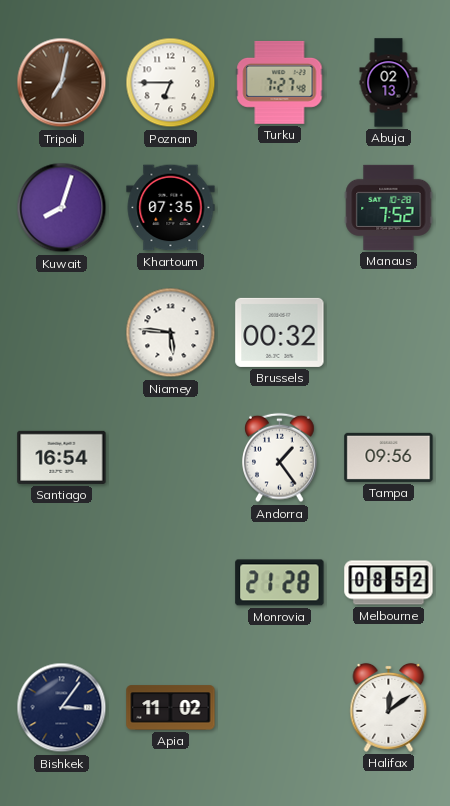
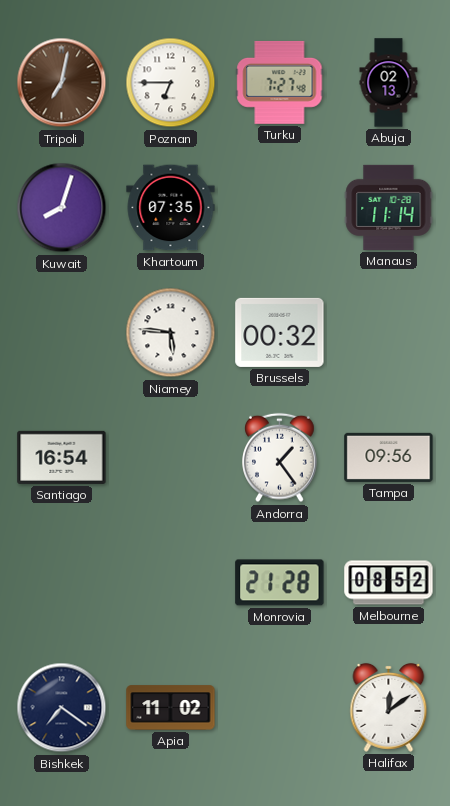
Manaus: 7:52 -> 11:14
Bishkek: 3:06 -> 7:21
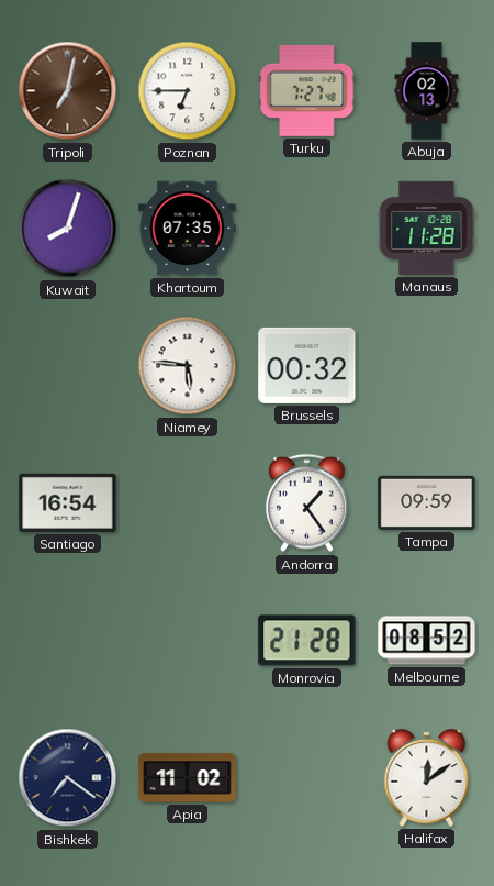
Manaus: 11:14 -> 11:28
Tampa: 09:56 -> 09:59
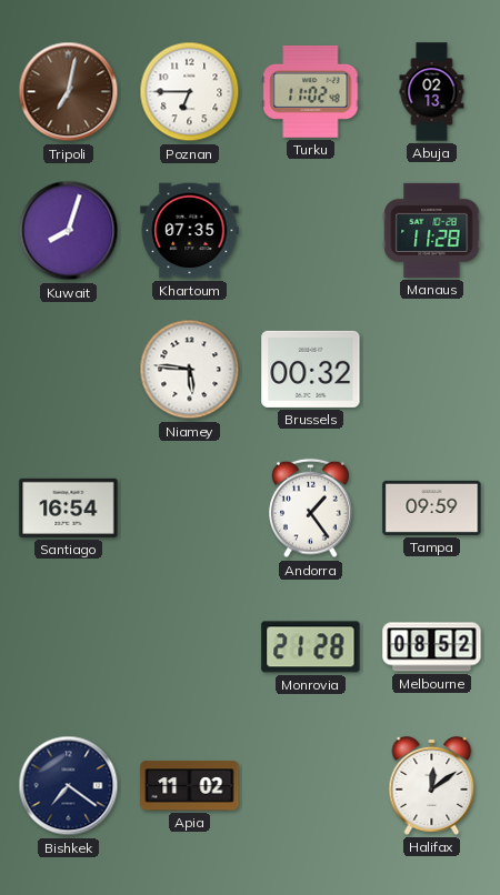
Turku: 7:27 -> 11:02
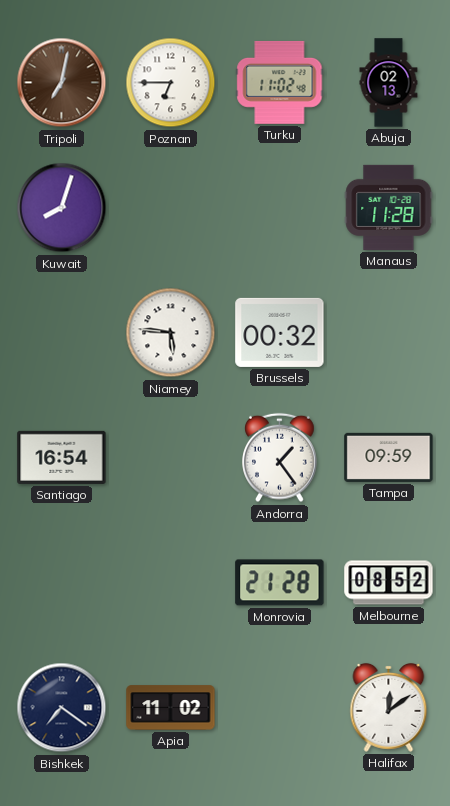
Khartoum: 07:35 -> none
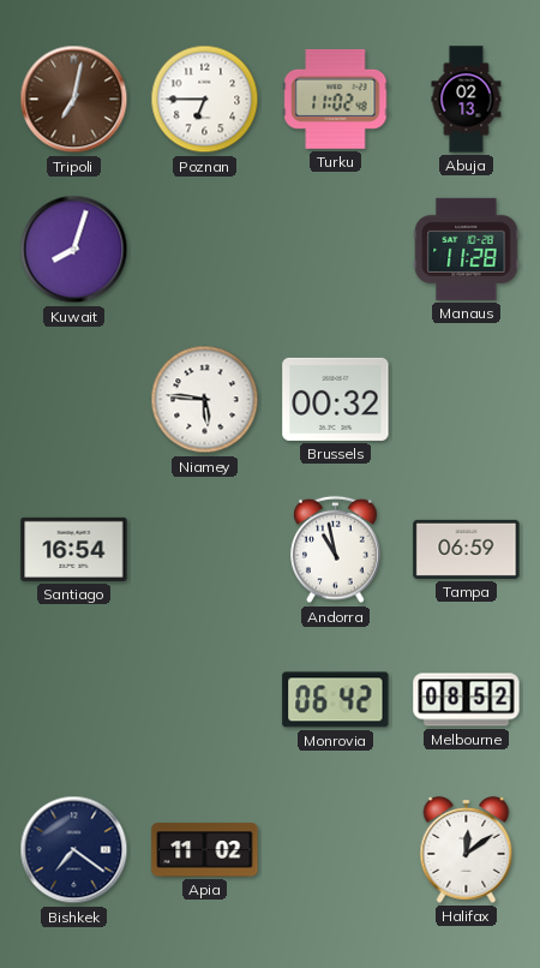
Andorra: 1:24 -> 10:58
Tampa: 09:59 -> 06:59
Monrovia: 21:28 -> 06:42
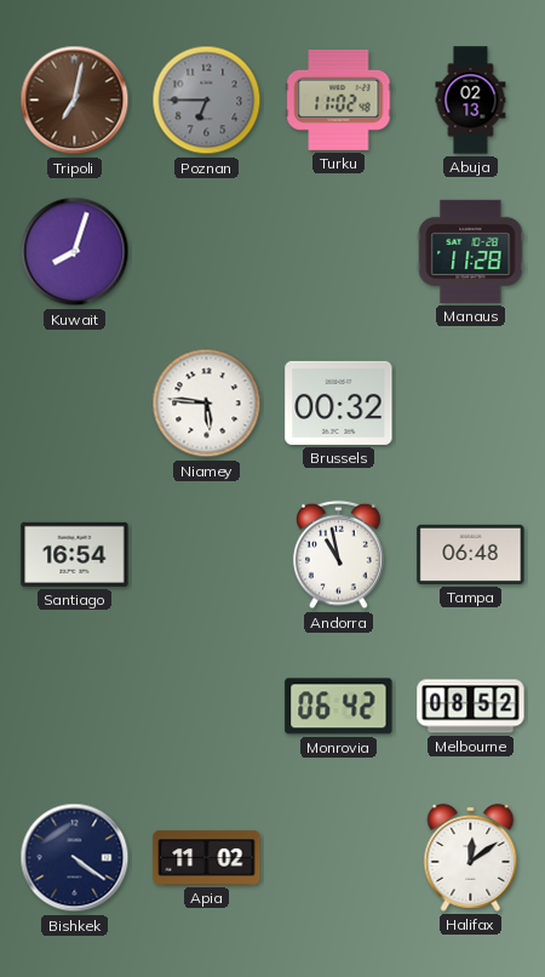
Poznan dial: white -> grey
Tampa: 06:59 -> 06:48
Bishkek: 7:21 -> 4:21
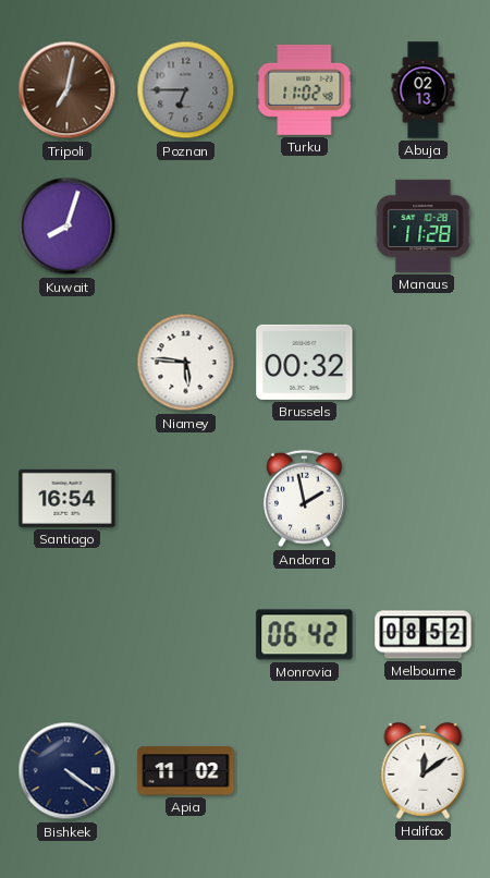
Andorra: 10:58 -> 1:58
Tampa: 06:48 -> none
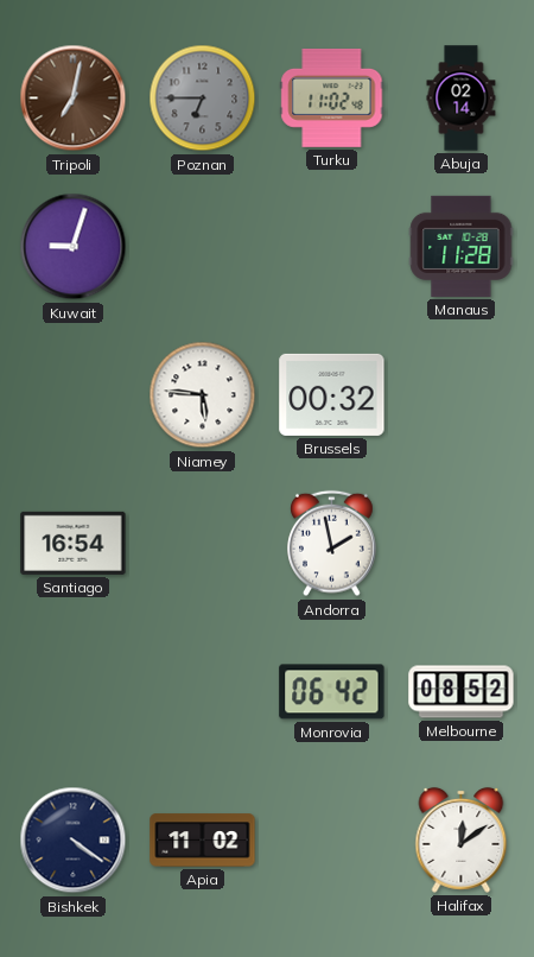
Abuja: 02:13 -> 02:14
Kuwait: 8:03 -> 9:03
